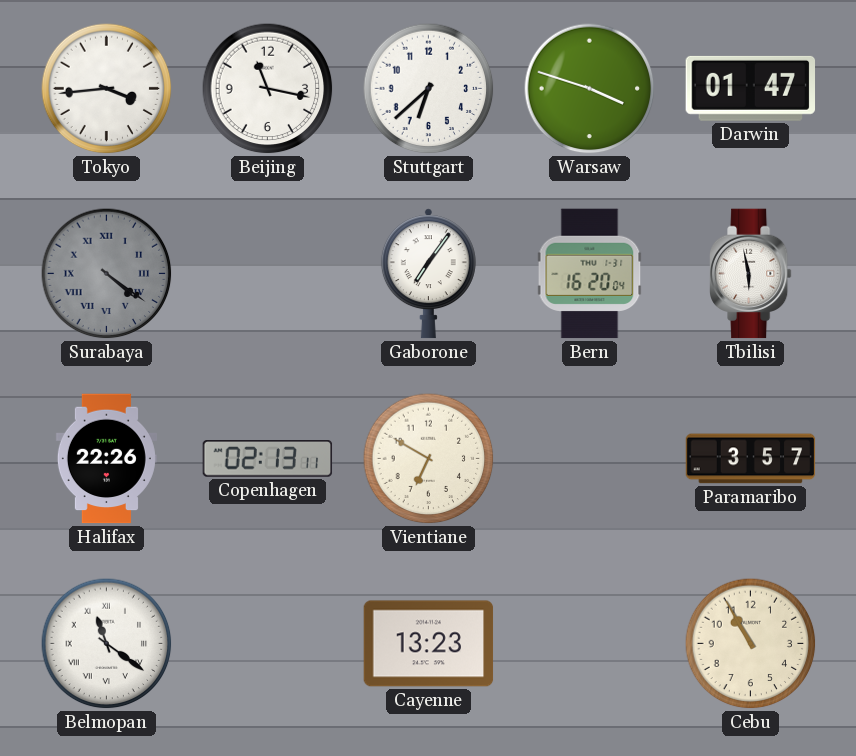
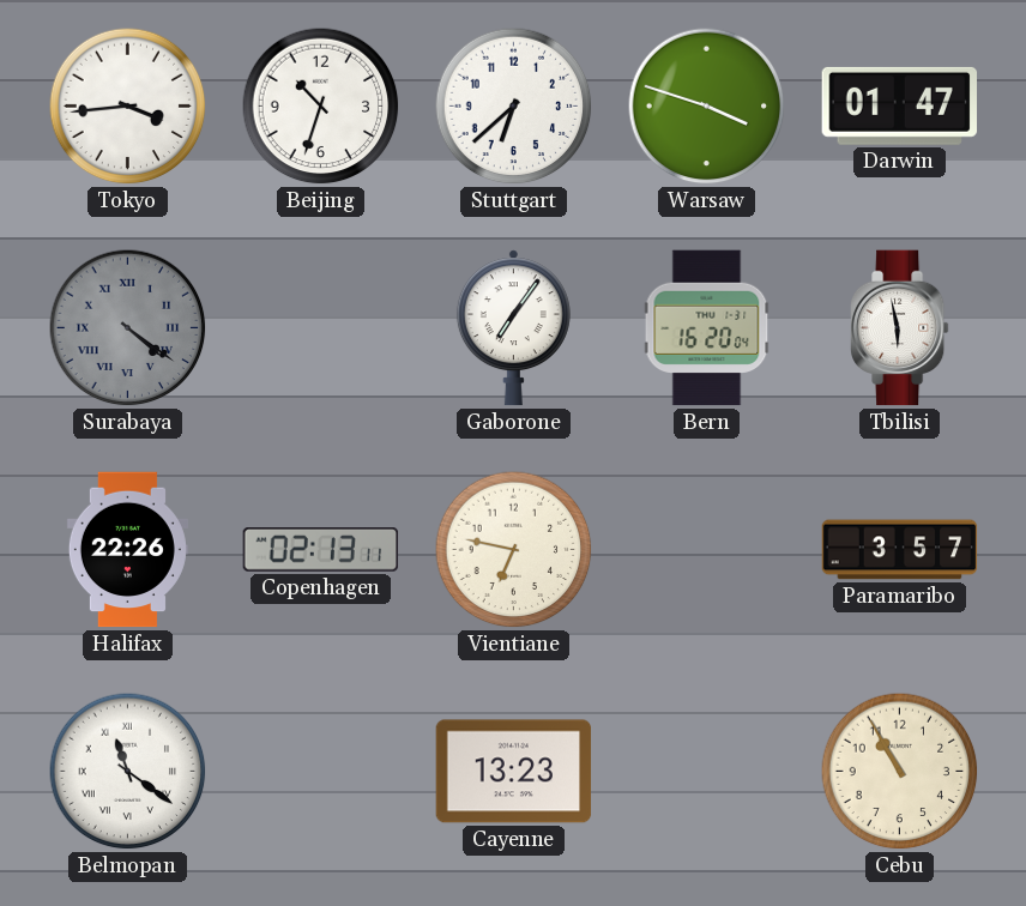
Beijing: 11:17 -> 10:33
Vientiane: 6:50 -> 6:47
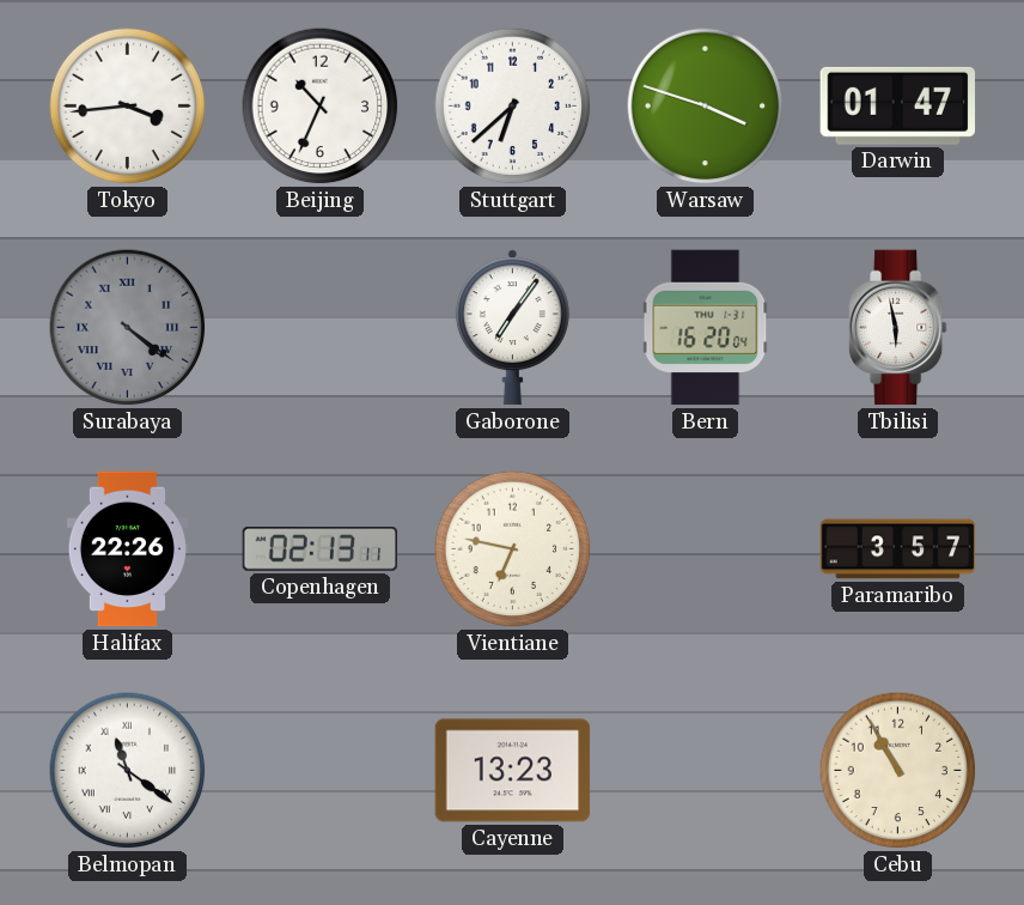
Beijing: 10:33 -> 10:34
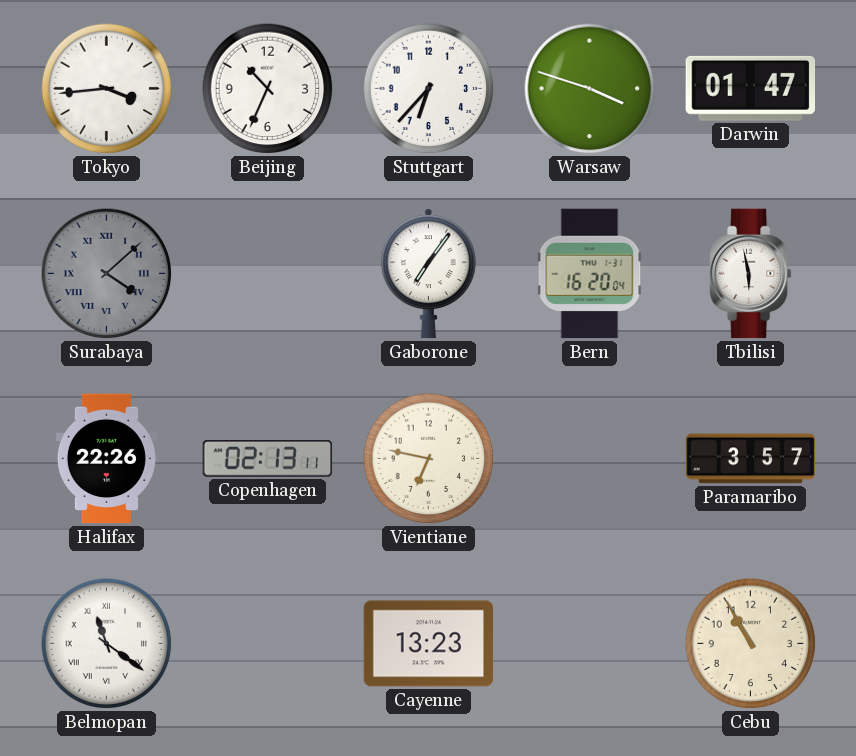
Stuttgart: 6:38 -> 6:37
Surabaya: 4:21 -> 4:08
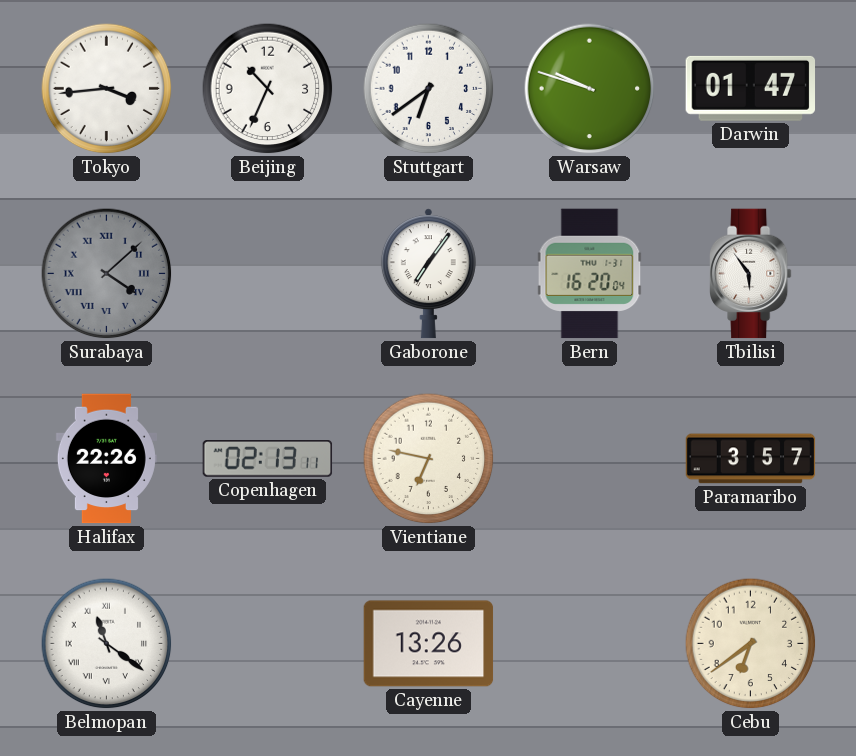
Stuttgart: 6:37 -> 6:39
Warsaw: 3:48 -> 9:48
Tbilisi: 5:58 -> 5:54
Cayenne: 13:23 -> 13:26
Cebu: 10:55 -> 6:39
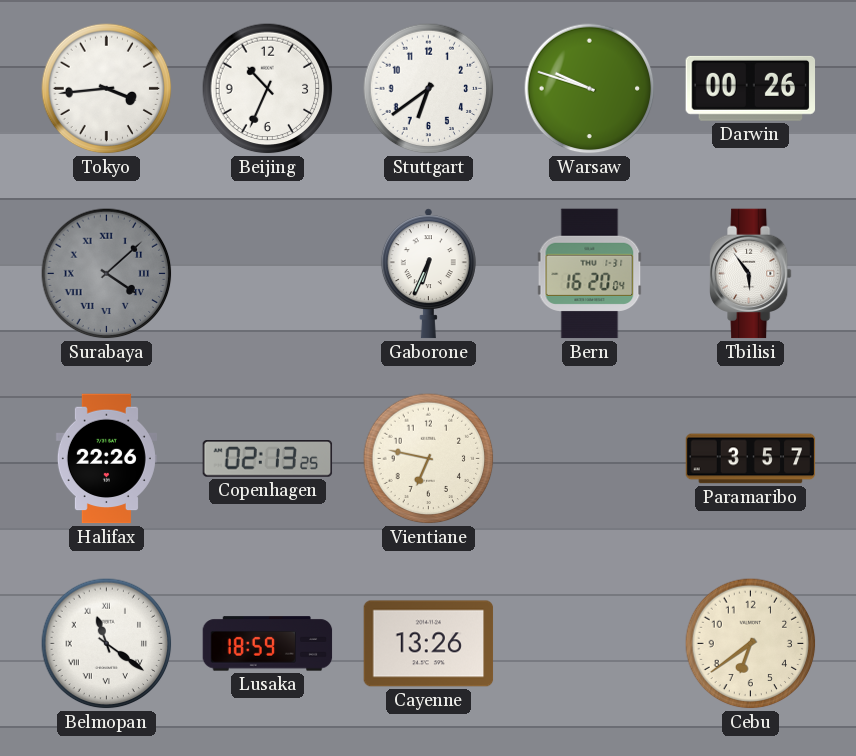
Darwin: 01:47 -> 00:26
Gaborone: 7:06 -> 6:34
Copenhagen: 02:13:11 -> 02:13:25
Lusaka: none -> 18:59
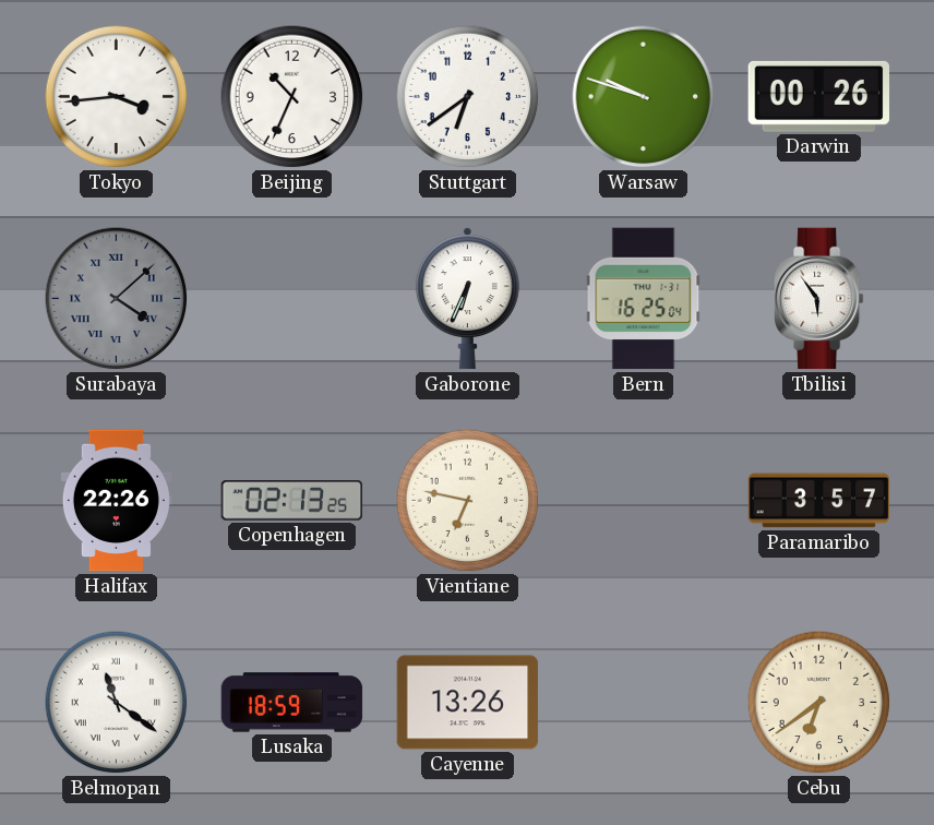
Bern: 16:20 -> 16:25
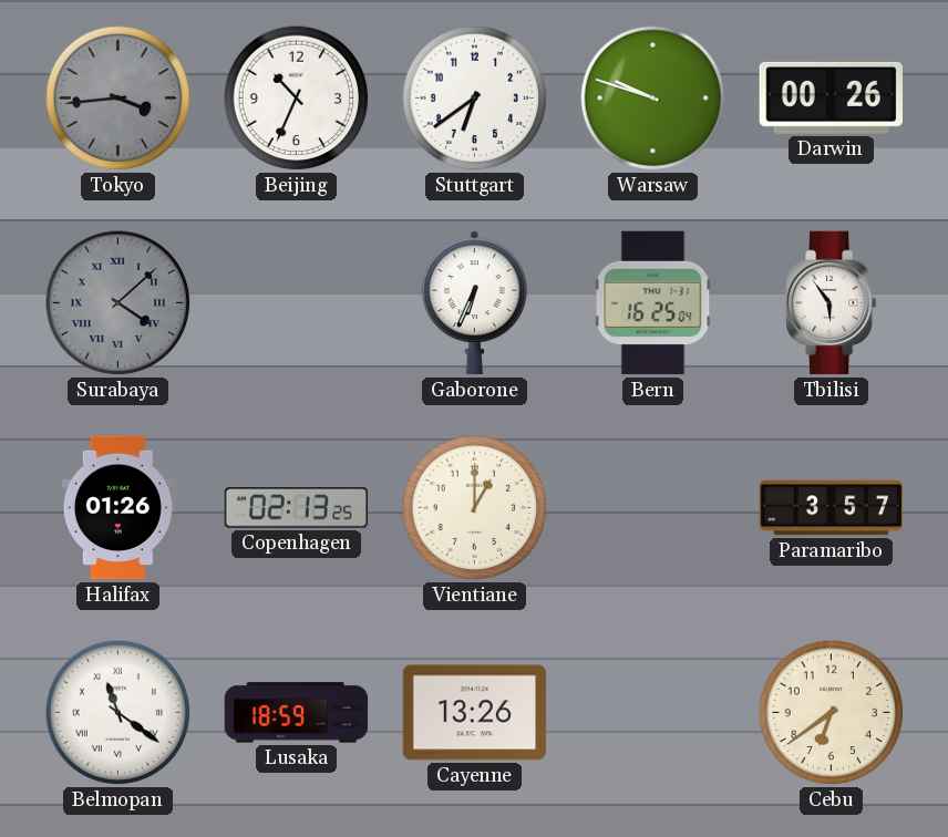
Tokyo dial: white -> grey
Halifax: 22:26 -> 01:26
Vientiane: 6:47 -> 1:00
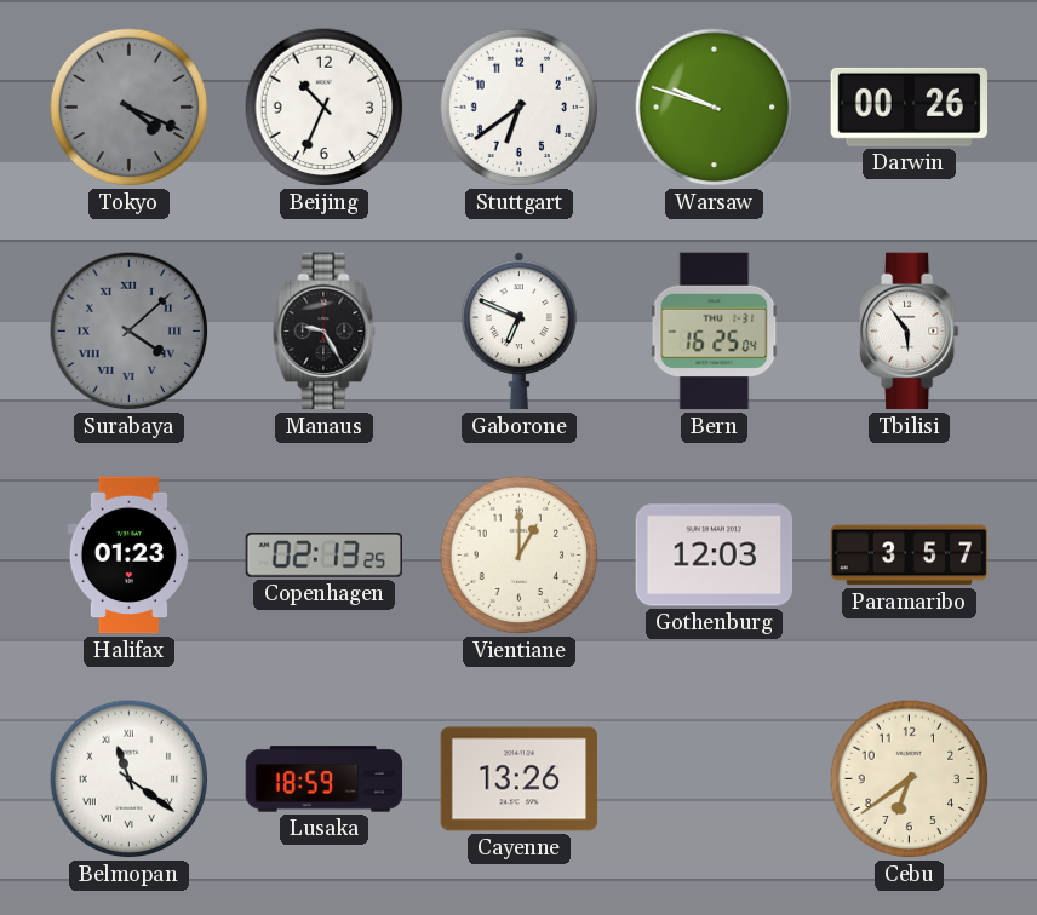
Tokyo: 3:44 -> 4:19
Manaus: none -> 9:25
Gaborone: 6:34 -> 6:49
Halifax: 01:26 -> 01:23
Gothenburg: none -> 12:03
